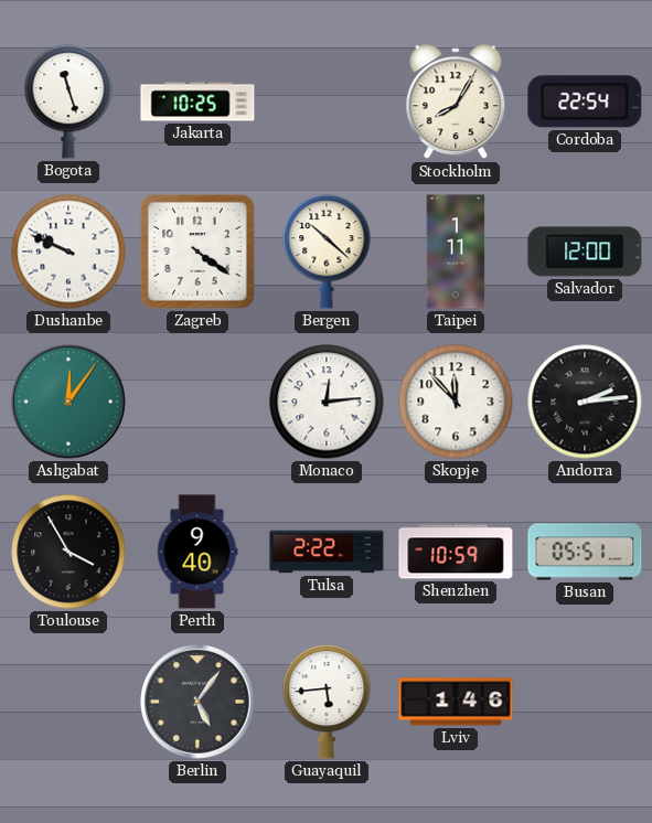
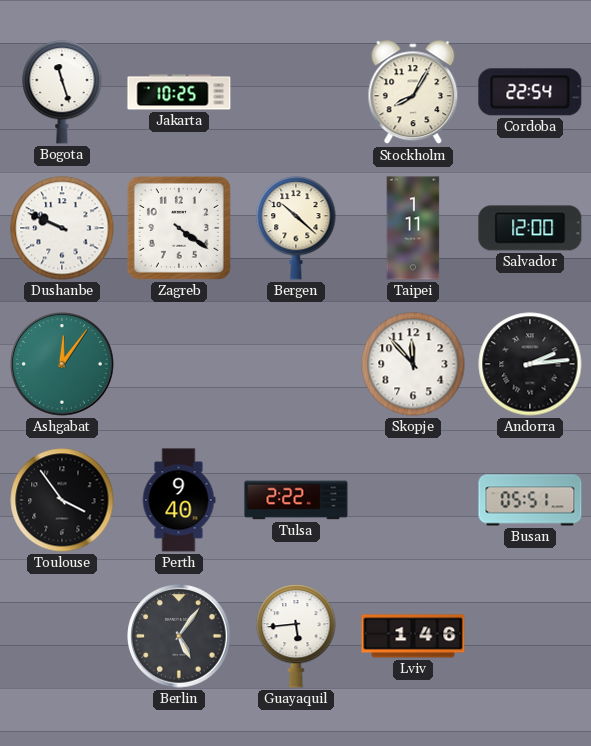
Monaco: 12:14 -> none
Toulouse: 3:55 -> 3:54
Shenzhen: 10:59 -> none
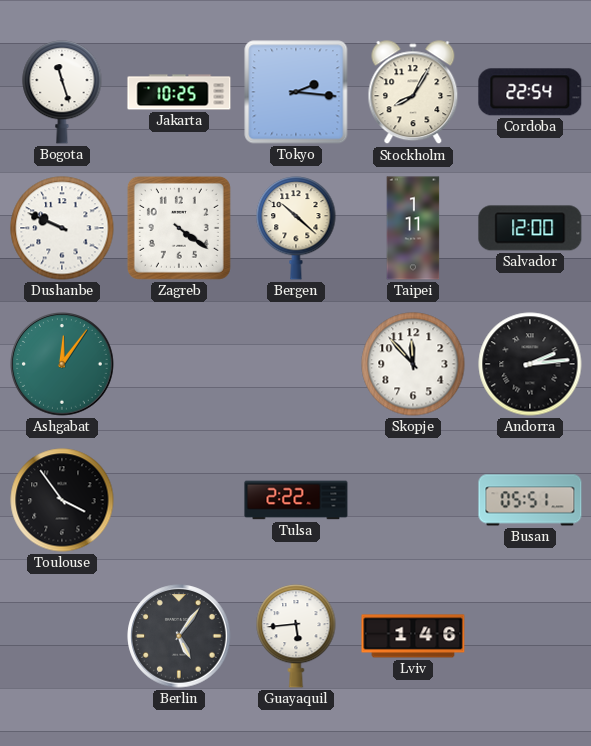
Tokyo: none -> 2:16
Perth: 9:40 -> none
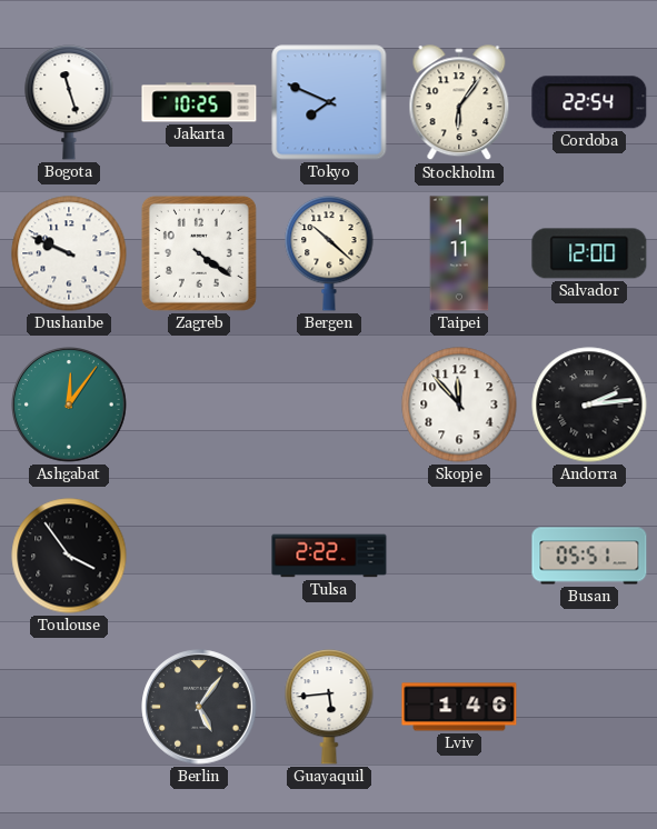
Tokyo: 2:16 -> 7:49
Stockholm: 8:05 -> 6:06
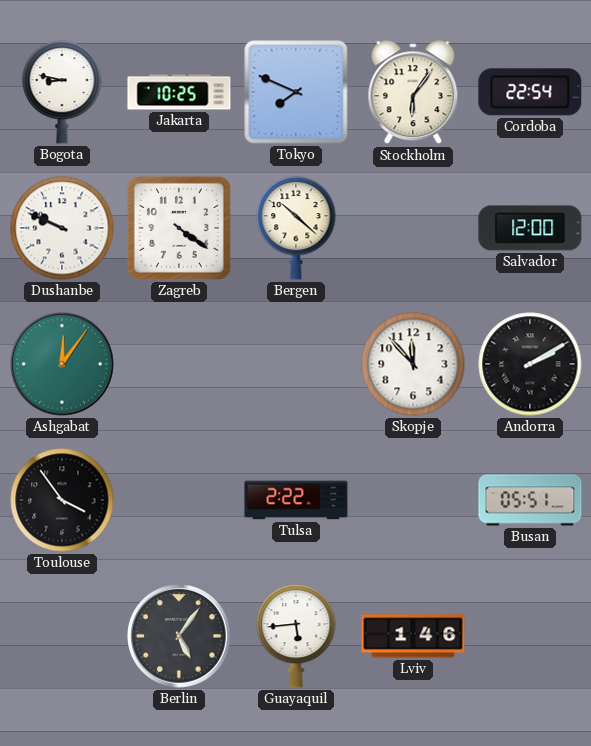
Bogota: 11:27 -> 8:47
Taipei: 1:11 -> none
Andorra: 2:14 -> 2:10
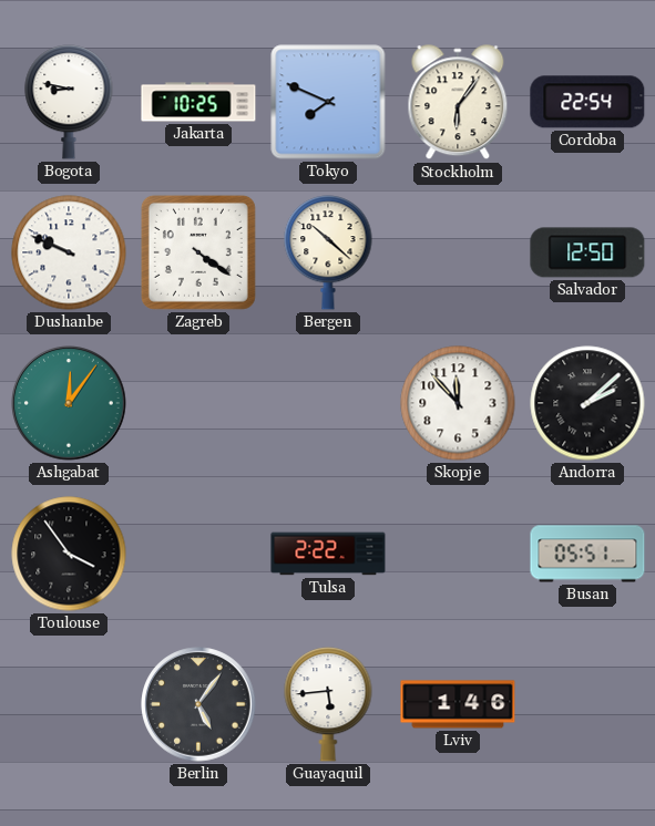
Salvador: 12:00 -> 12:50
Andorra: 2:10 -> 2:08
